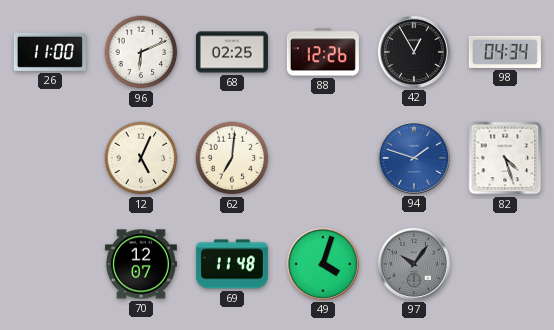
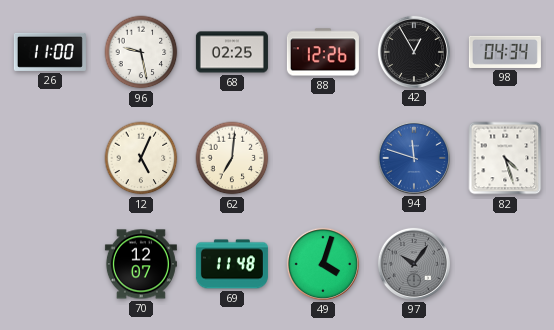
96: 6:11 -> 9:28
94: 1:48 -> 11:48
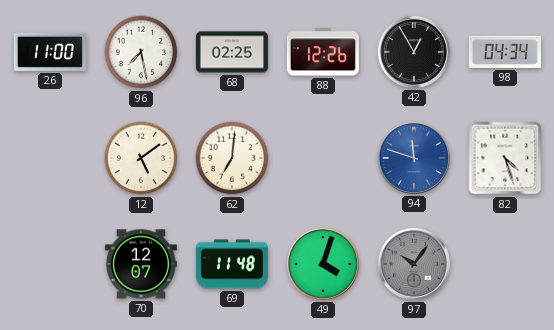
96: 9:28 -> 7:28
12: 5:04 -> 5:09
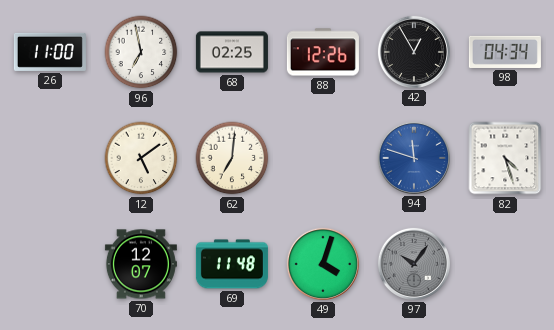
96: 7:28 -> 6:58
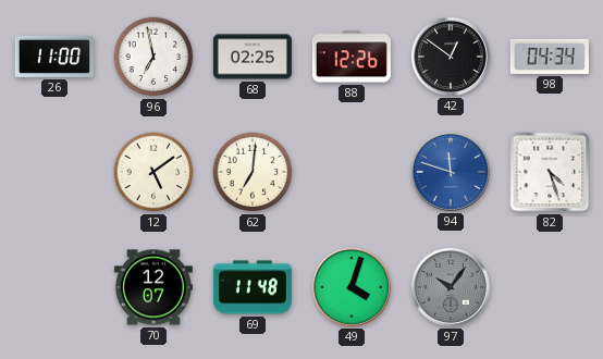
42: 12:55 -> 12:51
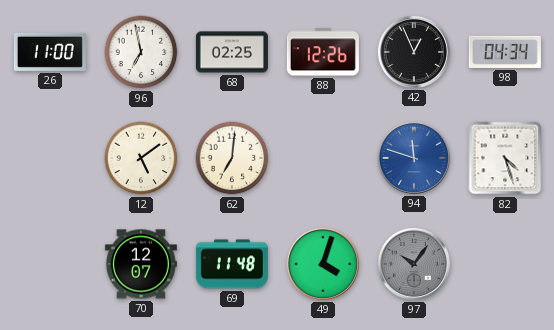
42: 12:51 -> 12:56
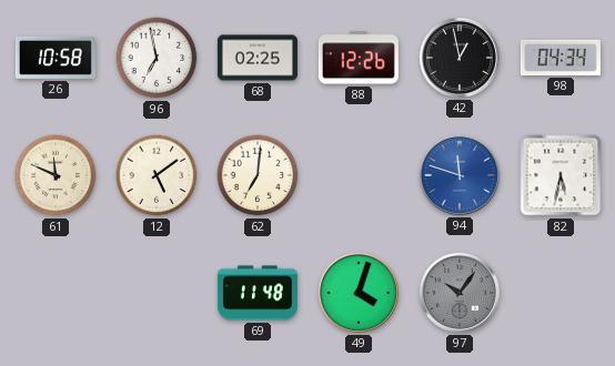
26: 11:00 -> 10:58
42: 12:56 -> 12:58
61: none -> 11:49
82: 4:27 -> 5:32
70: 12:07 -> none
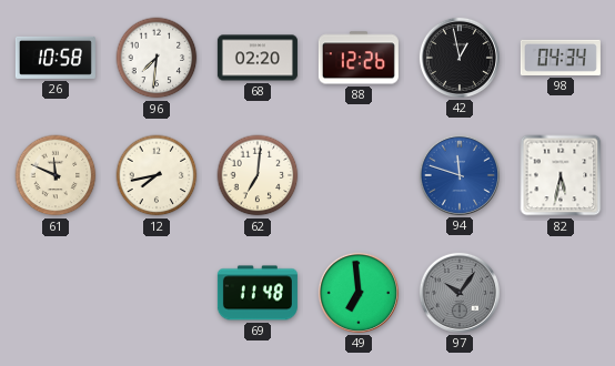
96: 6:58 -> 7:31
68: 02:25 -> 02:20
12: 5:09 -> 7:43
49: 4:03 -> 6:59
